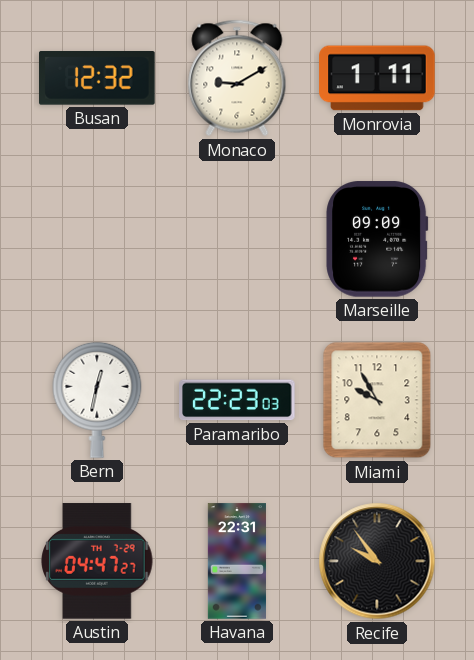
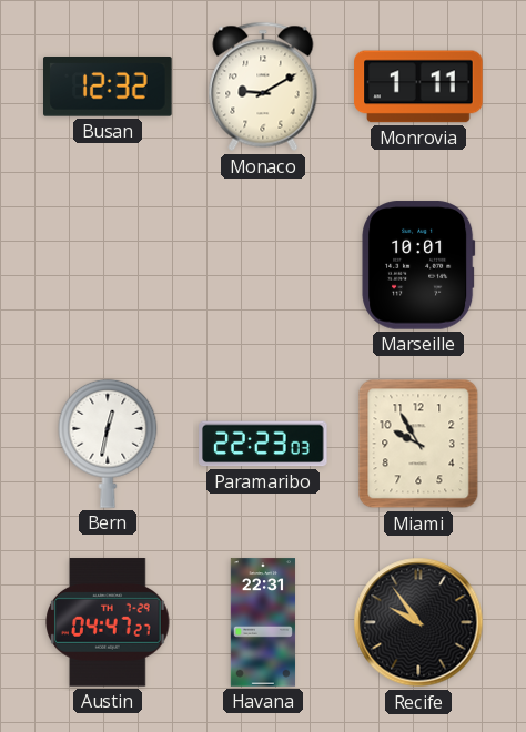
Marseille: 09:09 -> 10:01
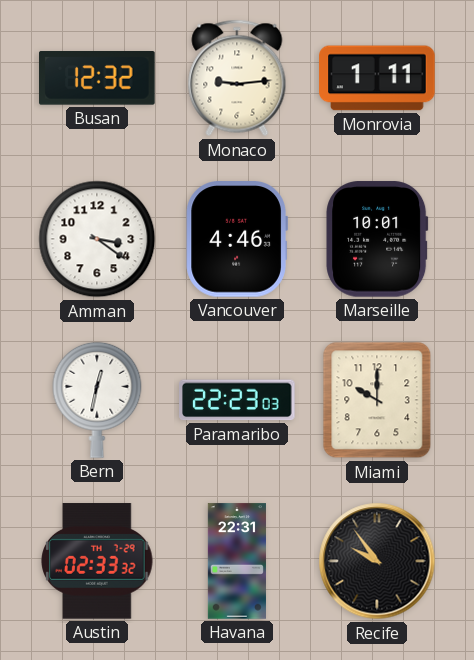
Monaco: 9:10 -> 9:14
Amman: none -> 3:21
Vancouver: none -> 4:46
Miami: 9:55 -> 10:00
Austin: 04:47 -> 02:33
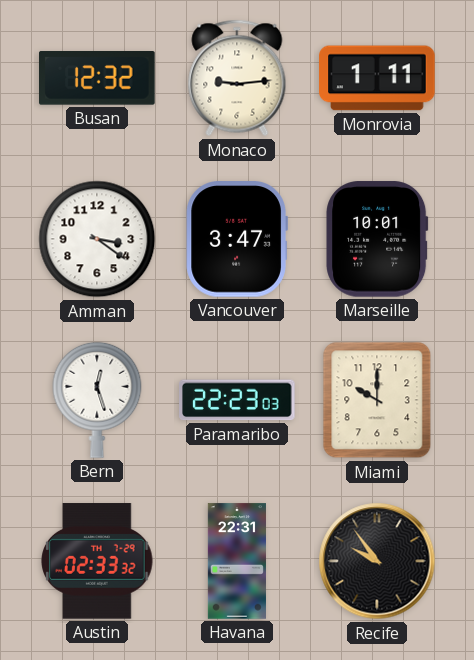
Vancouver: 4:46 -> 3:47
Bern: 12:32 -> 12:27
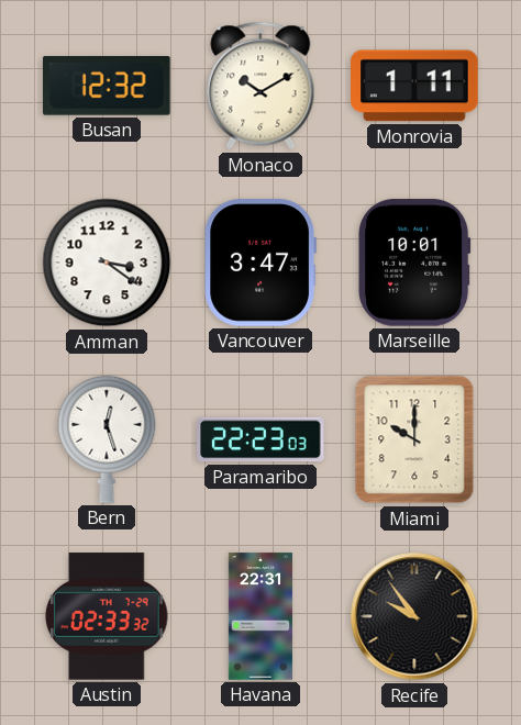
Monaco: 9:14 -> 10:10
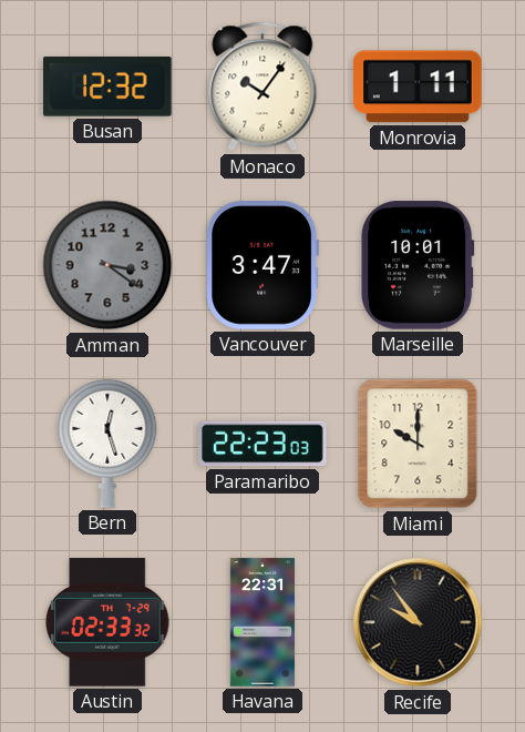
Monaco: 10:10 -> 10:06
Amman dial: white -> grey
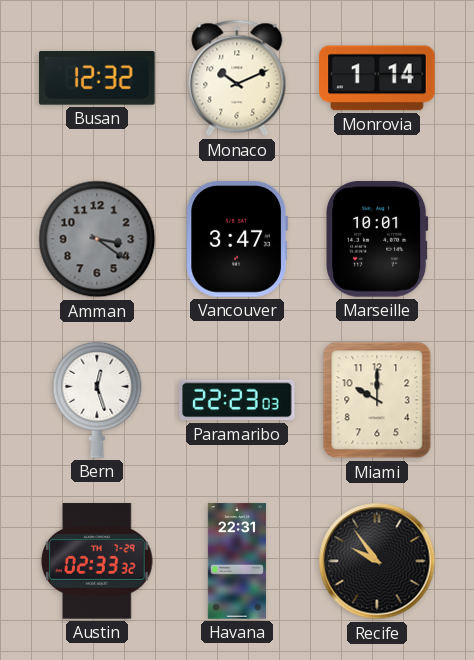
Monaco: 10:06 -> 10:11
Monrovia: 1:11 -> 1:14
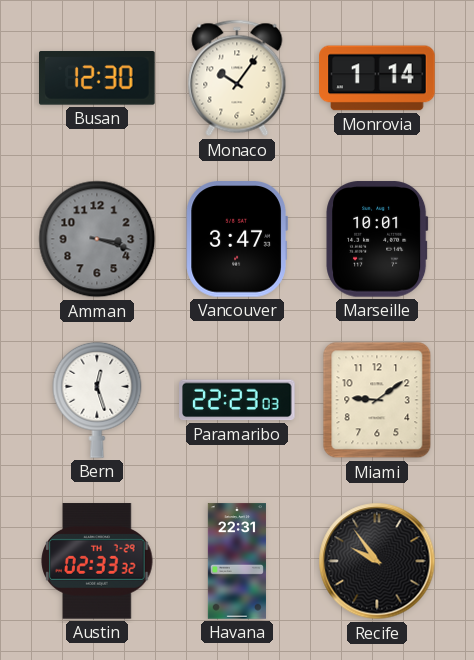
Busan: 12:32 -> 12:30
Monaco: 10:11 -> 10:06
Amman: 3:21 -> 3:18
Miami: 10:00 -> 9:09
